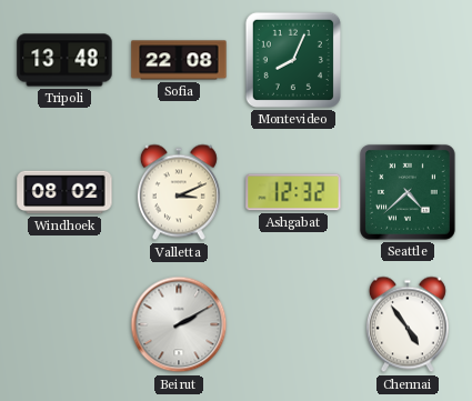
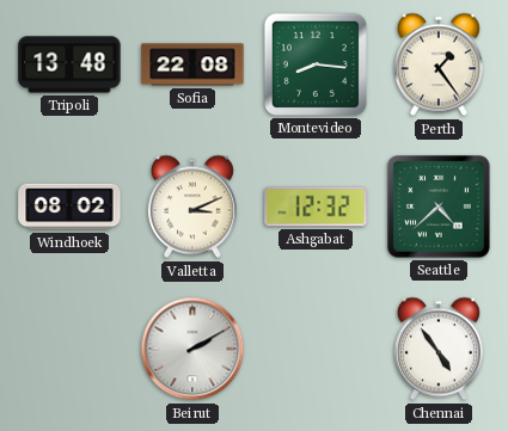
Montevideo: 8:04 -> 8:16
Perth: none -> 1:24
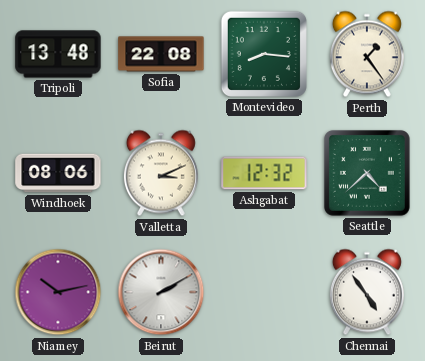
Windhoek: 08:02 -> 08:06
Niamey: none -> 10:13
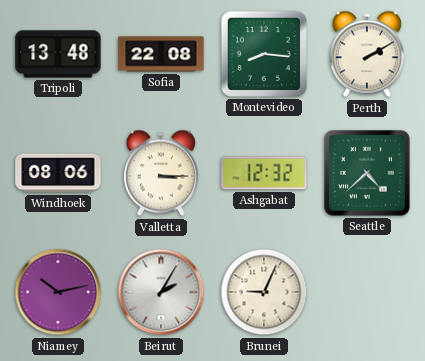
Perth: 1:24 -> 2:10
Valletta: 3:11 -> 3:15
Beirut: 2:10 -> 2:05
Brunei: none -> 9:04
Chennai: 4:54 -> none
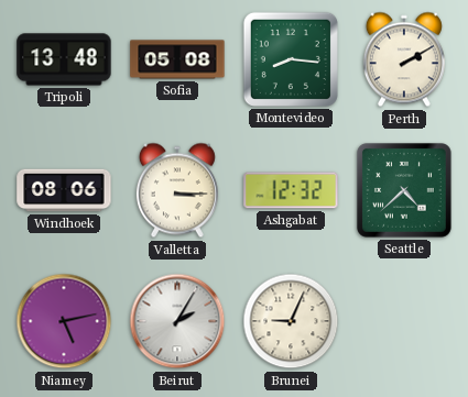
Sofia: 22:08 -> 05:08
Niamey: 10:13 -> 5:13
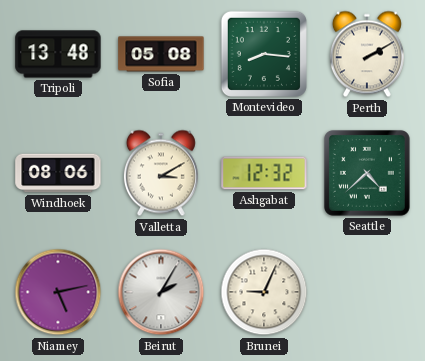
Valletta: 3:15 -> 3:10
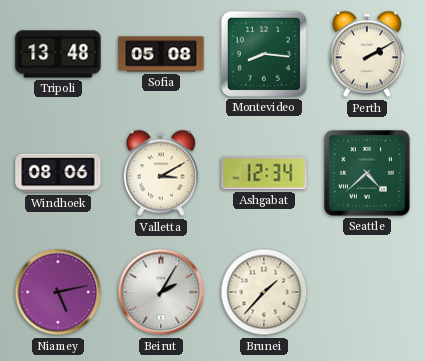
Ashgabat: 12:32 -> 12:34
Brunei: 9:04 -> 1:37
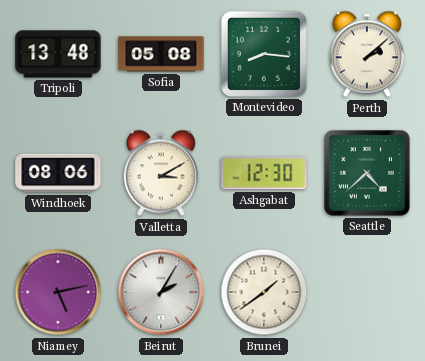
Perth: 2:10 -> 2:08
Ashgabat: 12:34 -> 12:30
Brunei: 1:37 -> 1:39
